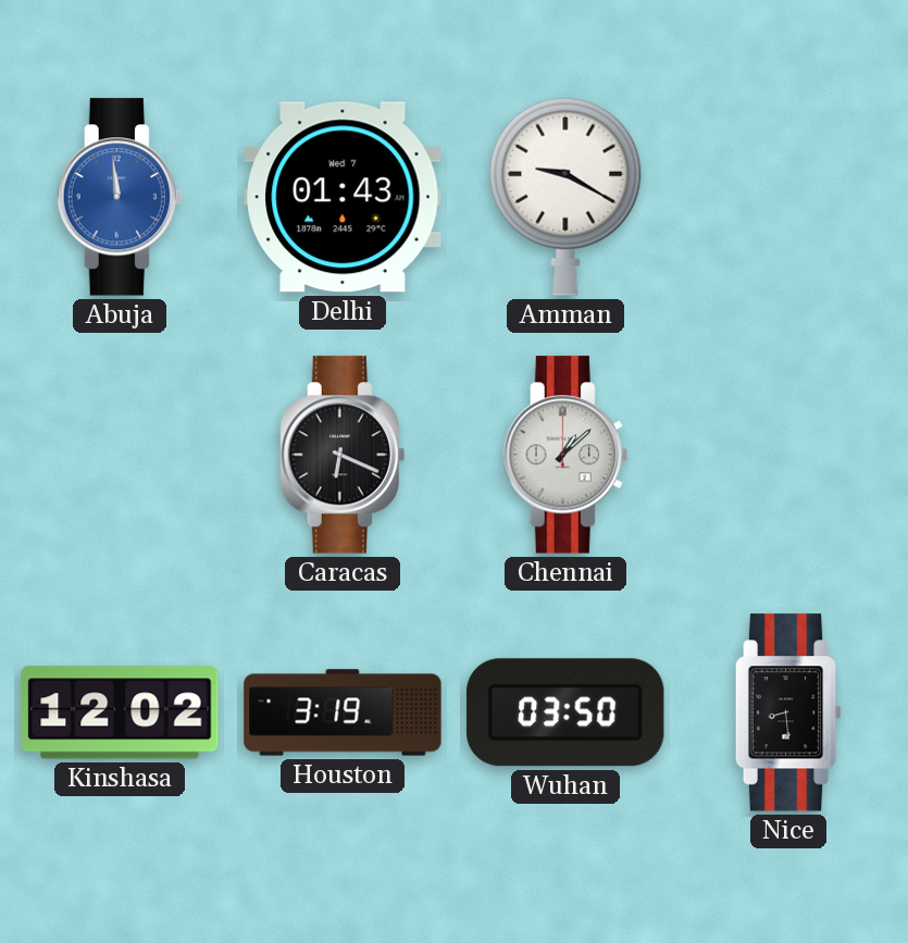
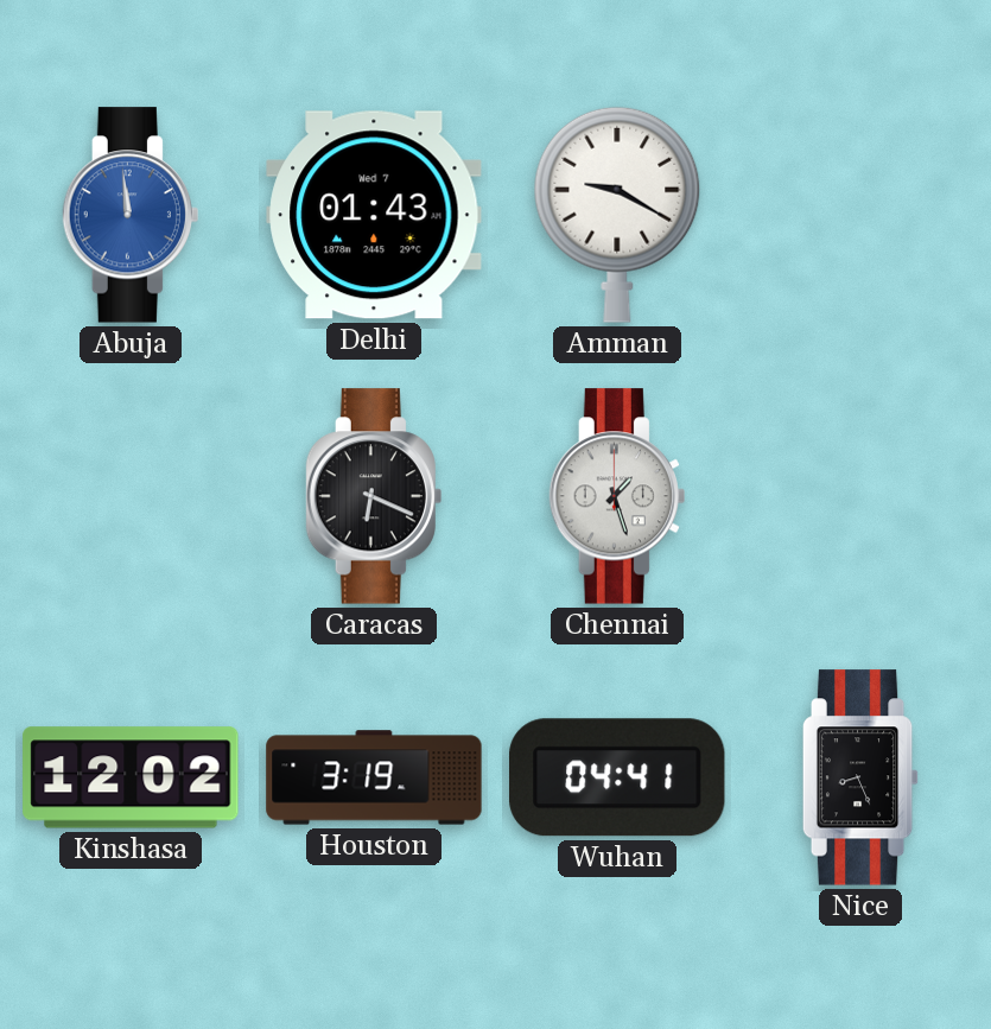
Chennai: 1:08 -> 1:27
Wuhan: 03:50 -> 04:41
Nice: 8:29 -> 8:26
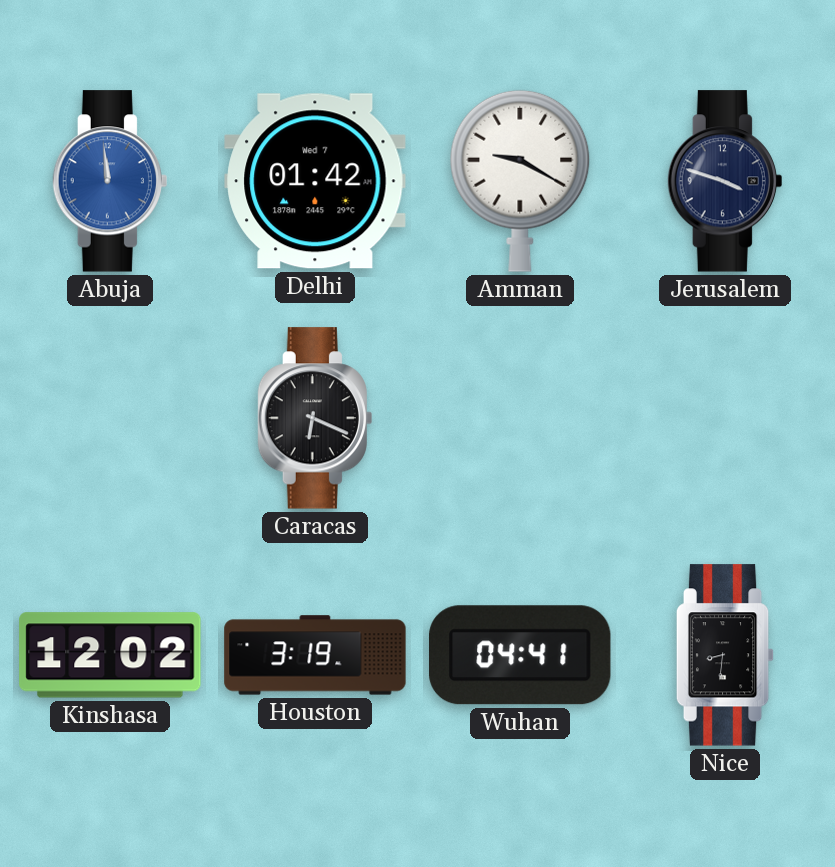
Delhi: 01:43 -> 01:42
Jerusalem: none -> 3:48
Chennai: 1:27 -> none
Nice: 8:26 -> 8:31
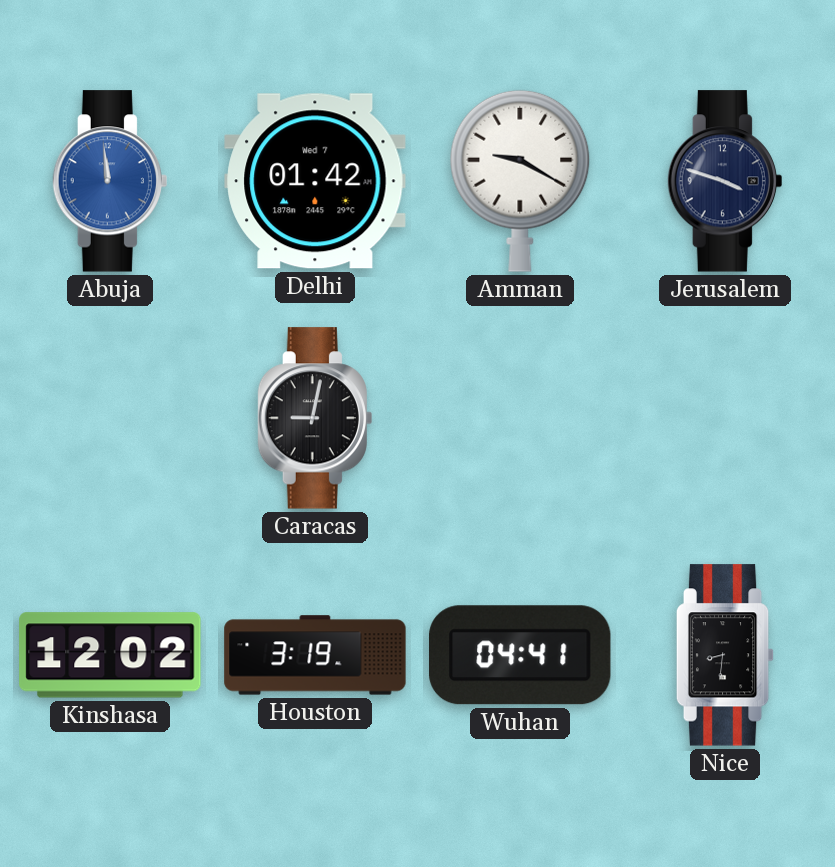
Caracas: 6:19 -> 9:02
